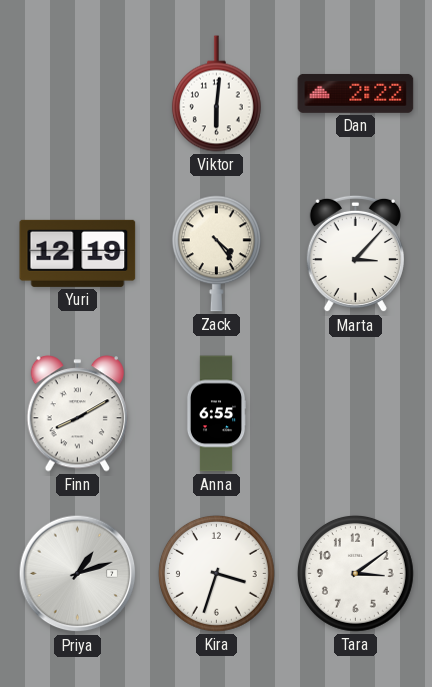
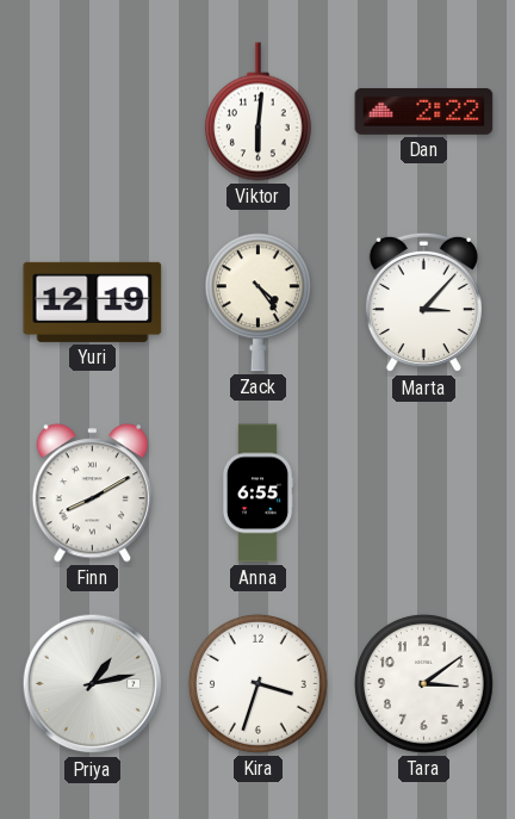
Priya: 1:12 -> 1:13
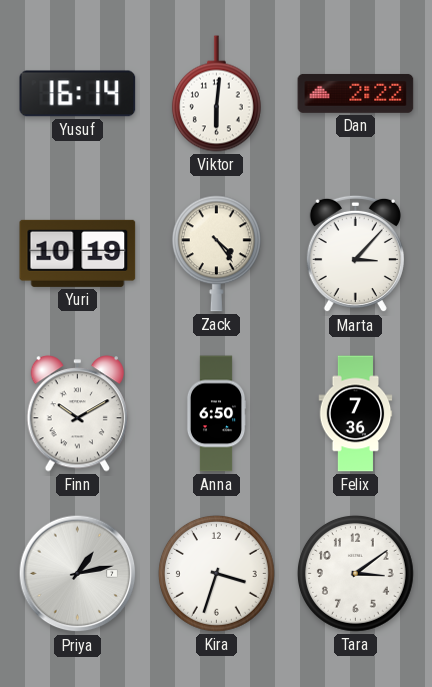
Yusuf: none -> 16:14
Yuri: 12:19 -> 10:19
Finn: 8:10 -> 10:10
Anna: 6:55 -> 6:50
Felix: none -> 7:36
